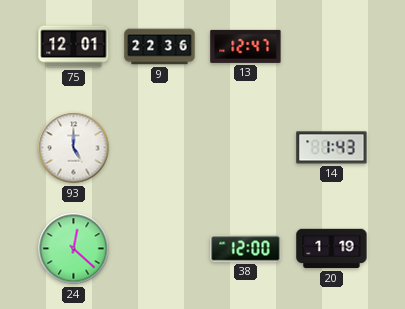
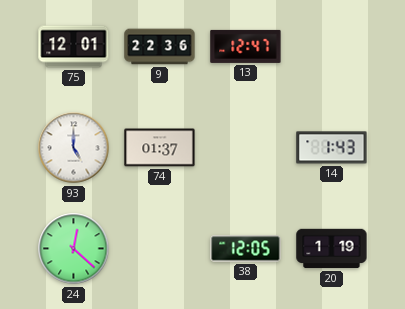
74: none -> 01:37
38: 12:00 -> 12:05
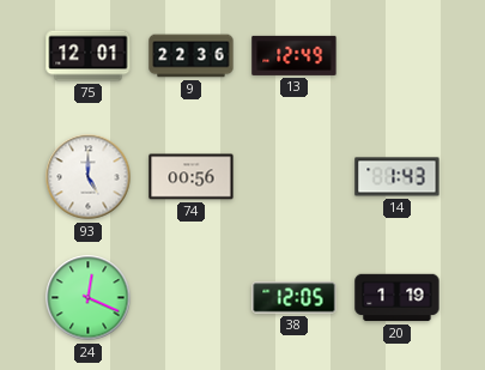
13: 12:47 -> 12:49
74: 01:37 -> 00:56
24: 12:22 -> 12:19
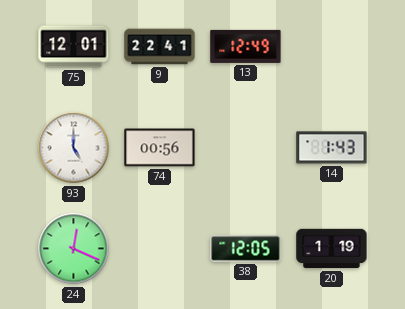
9: 22:36 -> 22:41
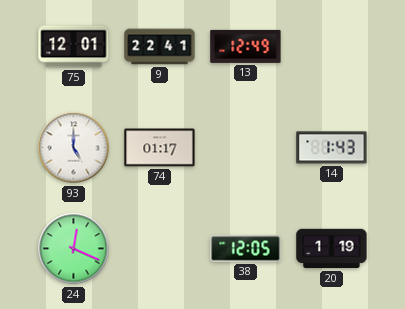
74: 00:56 -> 01:17
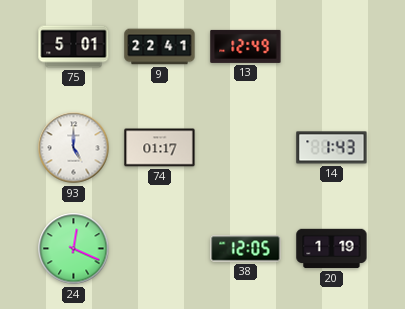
75: 12:01 -> 5:01
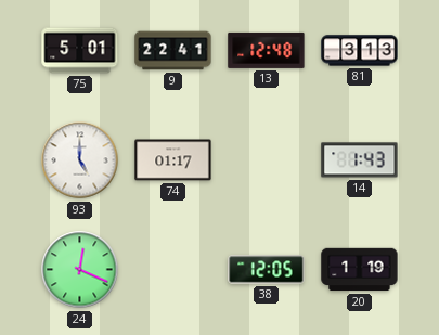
13: 12:49 -> 12:48
81: none -> 3:13
